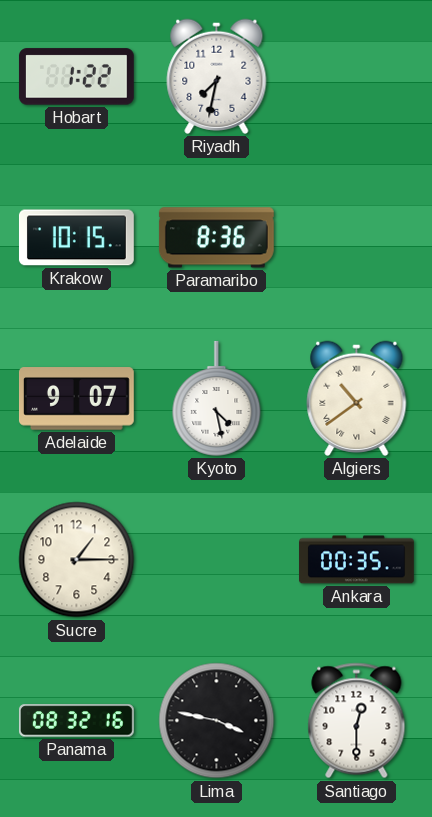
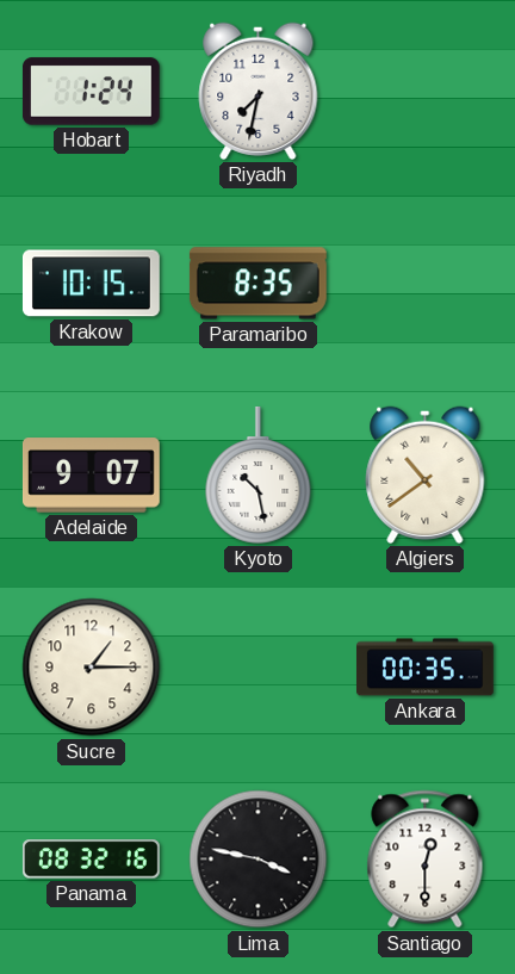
Hobart: 1:22 -> 1:24
Paramaribo: 8:36 -> 8:35
Kyoto: 4:28 -> 10:28
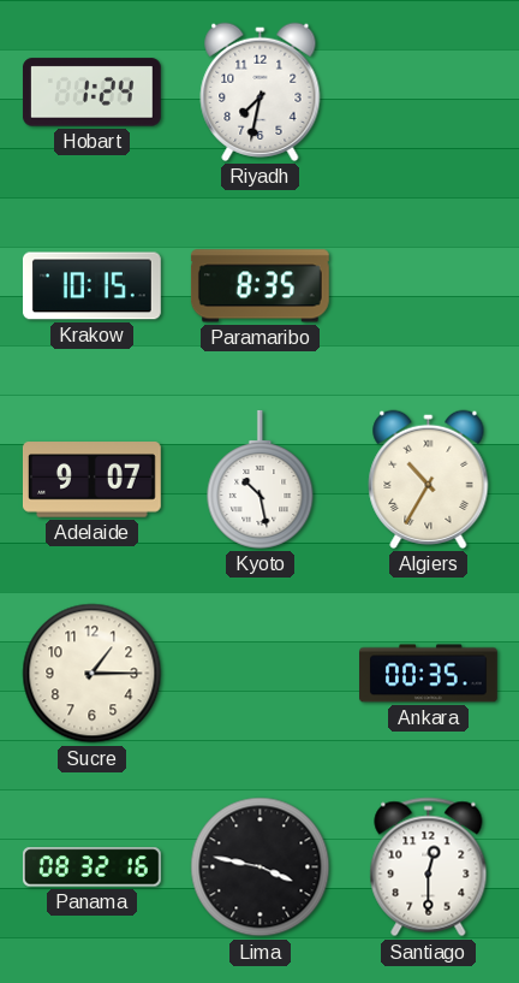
Algiers: 10:39 -> 10:35
